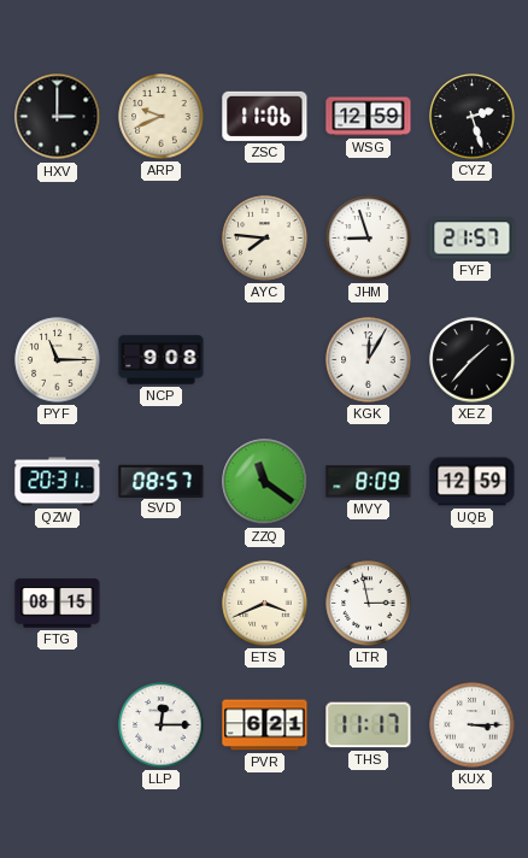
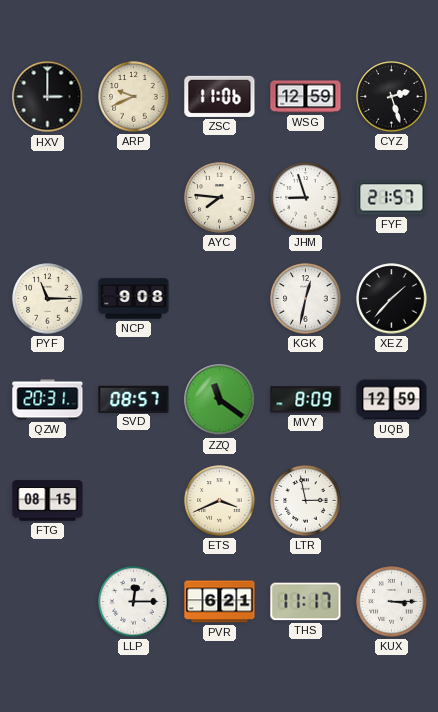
KGK: 12:05 -> 12:32
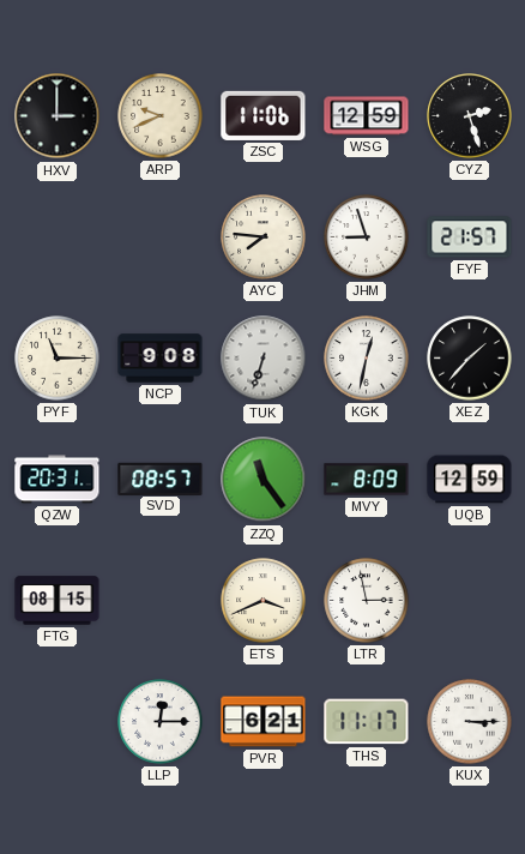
TUK: none -> 6:33
ZZQ: 11:21 -> 11:24
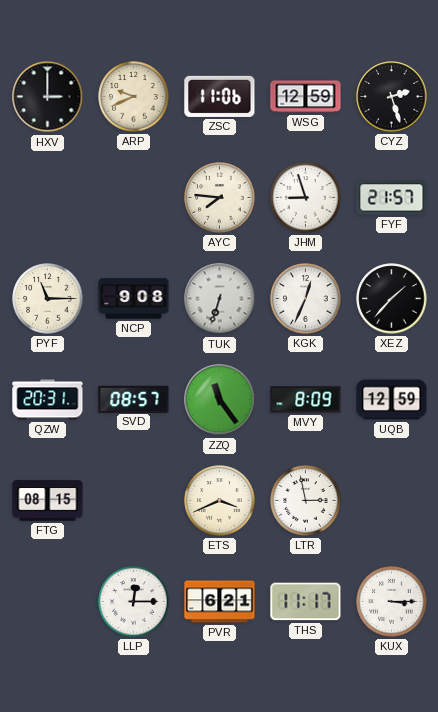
KGK: 12:32 -> 12:34
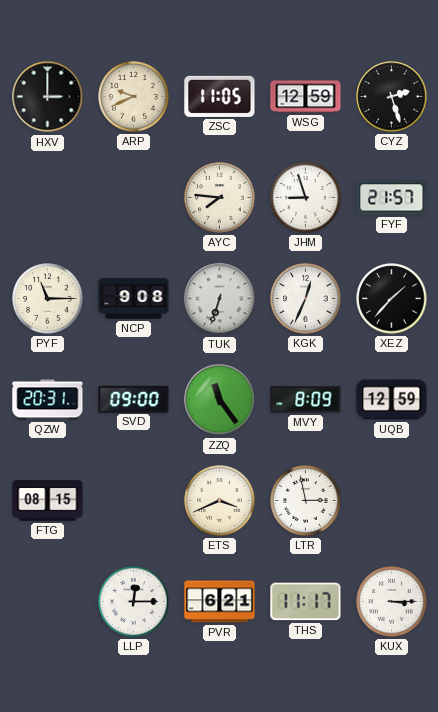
ZSC: 11:06 -> 11:05
SVD: 08:57 -> 09:00
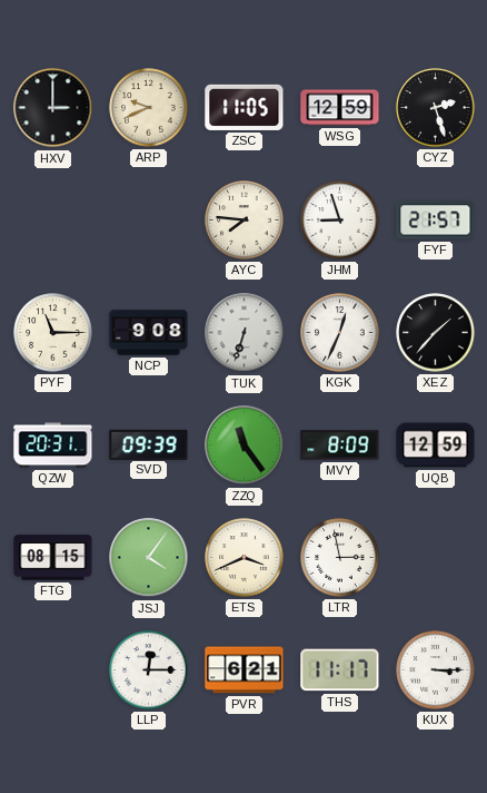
SVD: 09:00 -> 09:39
JSJ: none -> 4:06
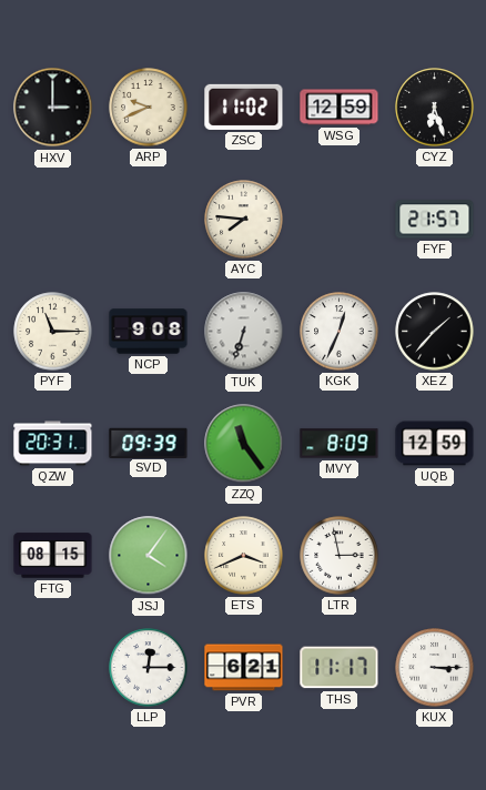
ZSC: 11:05 -> 11:02
CYZ: 2:27 -> 6:27
JHM: 8:57 -> none
